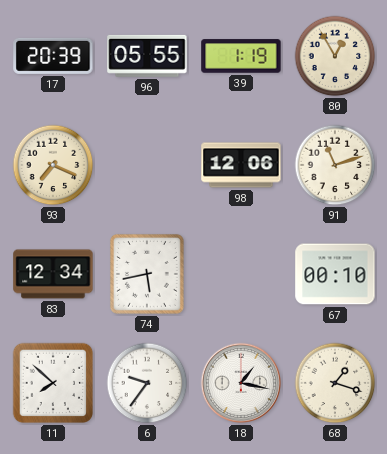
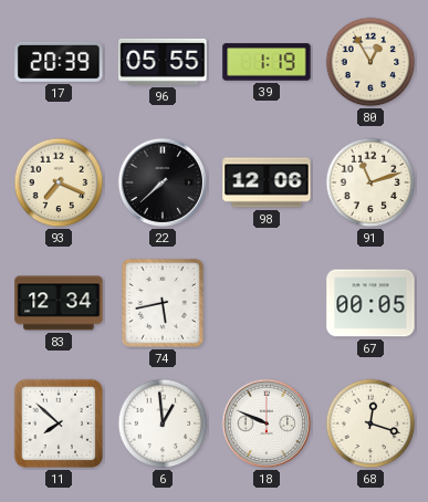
22: none -> 7:38
67: 00:10 -> 00:05
6: 9:36 -> 12:59
18: 1:17 -> 9:49
68: 1:18 -> 12:18
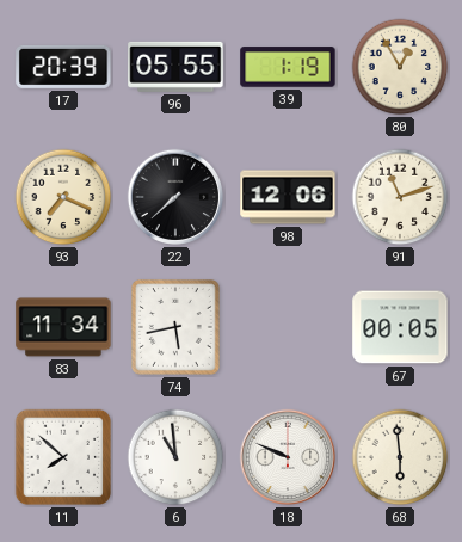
83: 12:34 -> 11:34
6: 12:59 -> 10:59
68: 12:18 -> 5:59
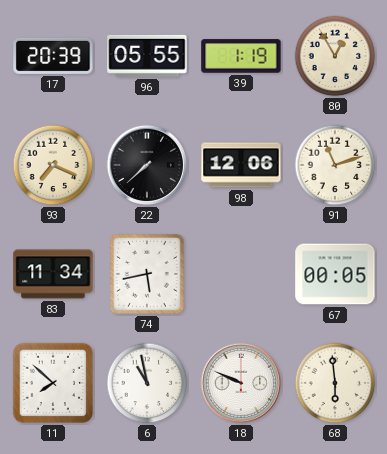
6: 10:59 -> 10:58
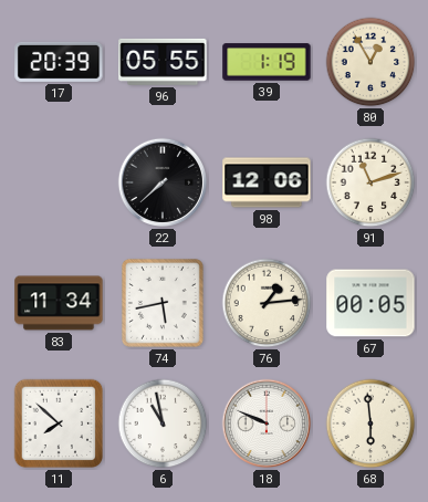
93: 7:19 -> none
76: none -> 1:14
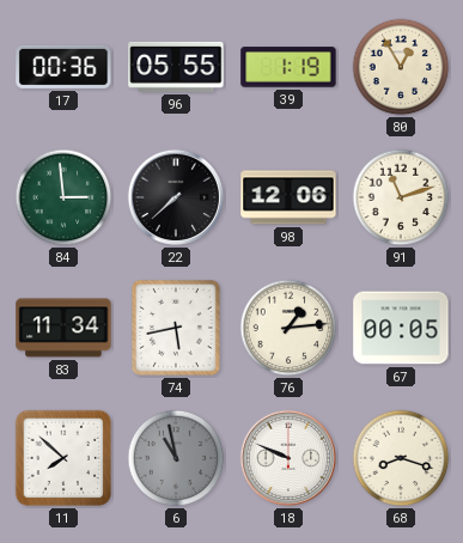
17: 20:39 -> 00:36
84: none -> 2:59
6 dial: white -> grey
68: 5:59 -> 8:18
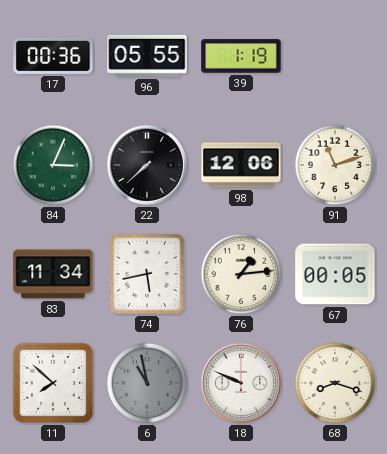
80: 12:55 -> none
84: 2:59 -> 3:04
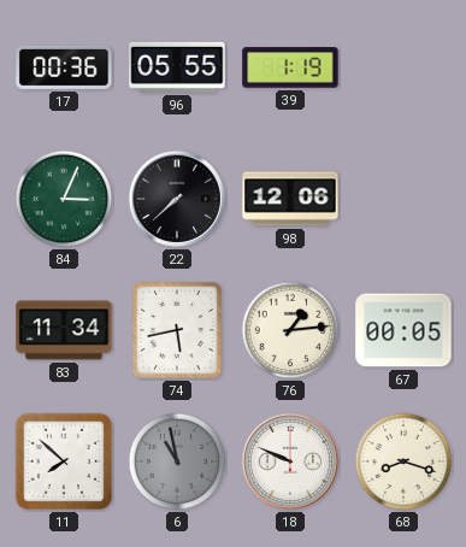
91: 11:12 -> none
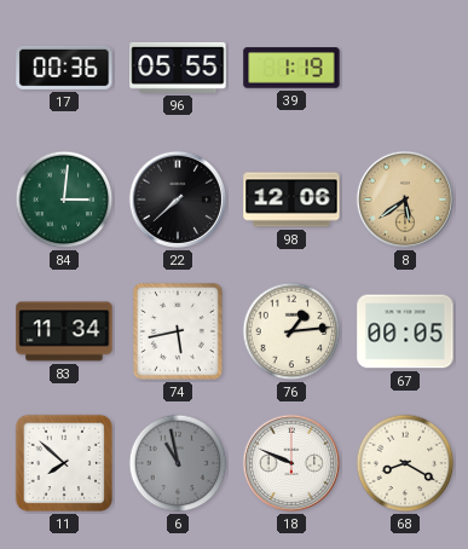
84: 3:04 -> 3:01
8: none -> 5:39
68: 8:18 -> 8:20
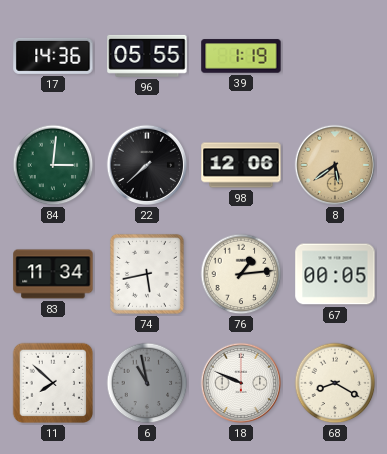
17: 00:36 -> 14:36
